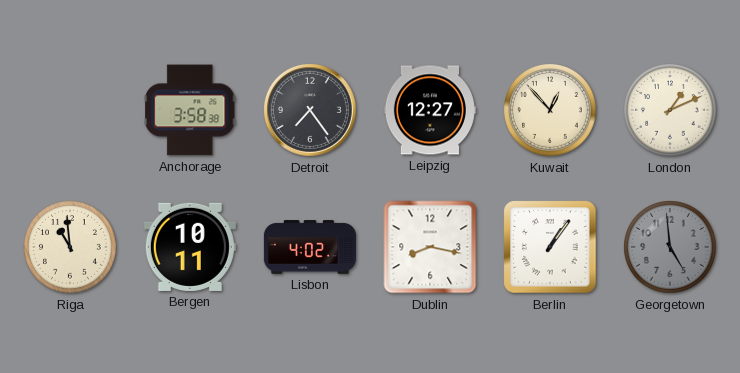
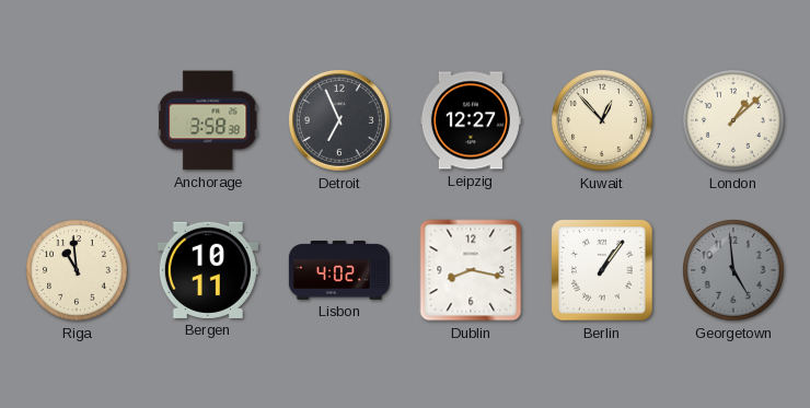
Detroit: 7:24 -> 6:56
London: 1:11 -> 1:08
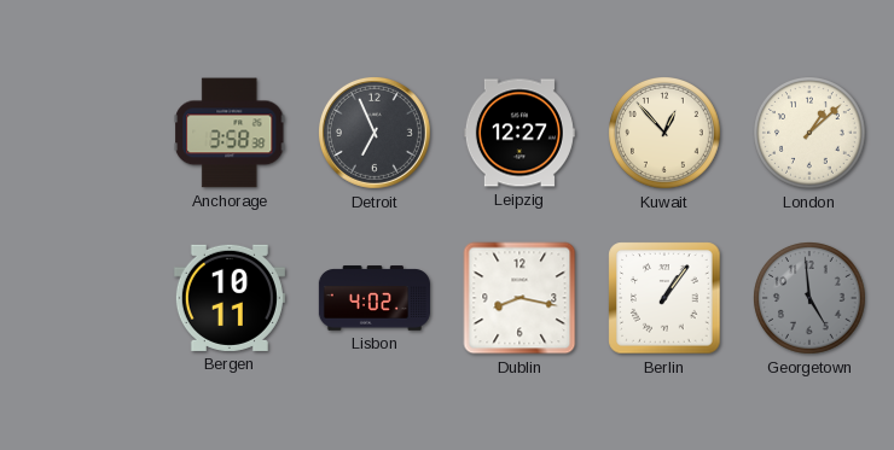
Riga: 10:59 -> none
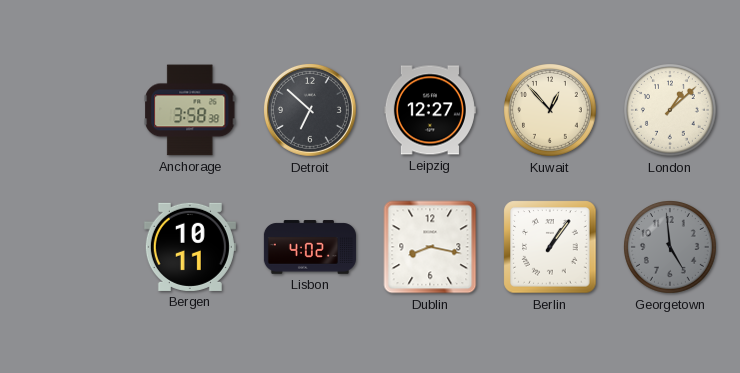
Detroit: 6:56 -> 6:52
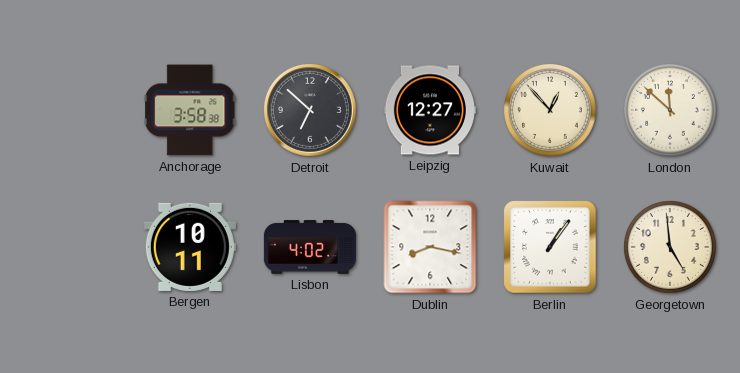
London: 1:08 -> 11:52
Georgetown dial: grey -> cream
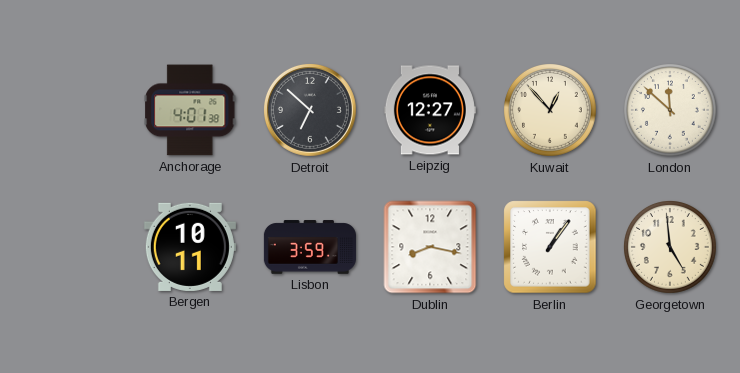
Anchorage: 3:58 -> 4:01
Lisbon: 4:02 -> 3:59
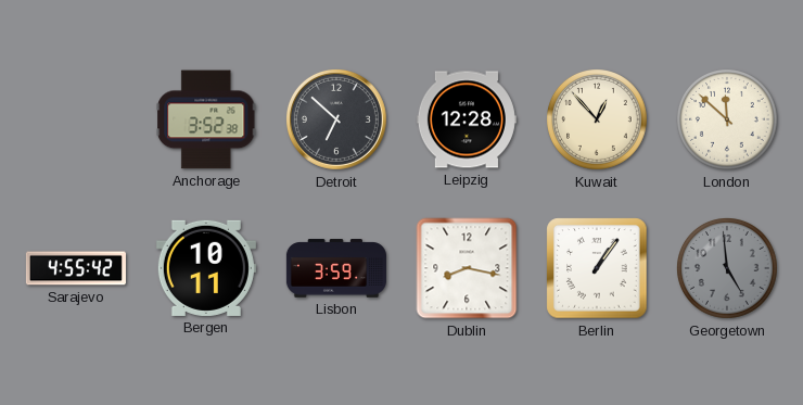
Anchorage: 4:01 -> 3:52
Leipzig: 12:27 -> 12:28
Sarajevo: none -> 4:55
Georgetown dial: cream -> grey
